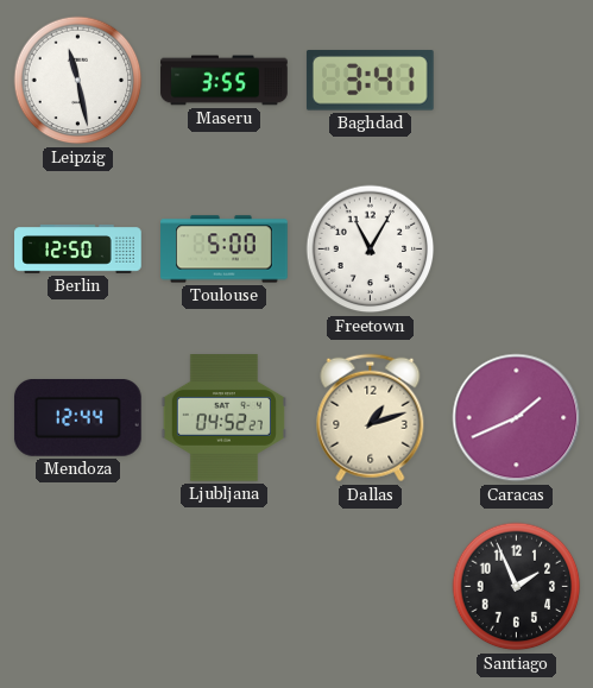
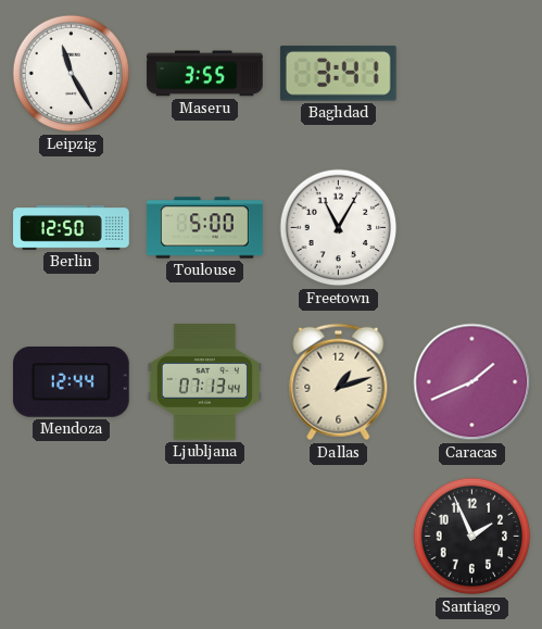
Leipzig: 11:28 -> 11:25
Ljubljana: 04:52 -> 07:13
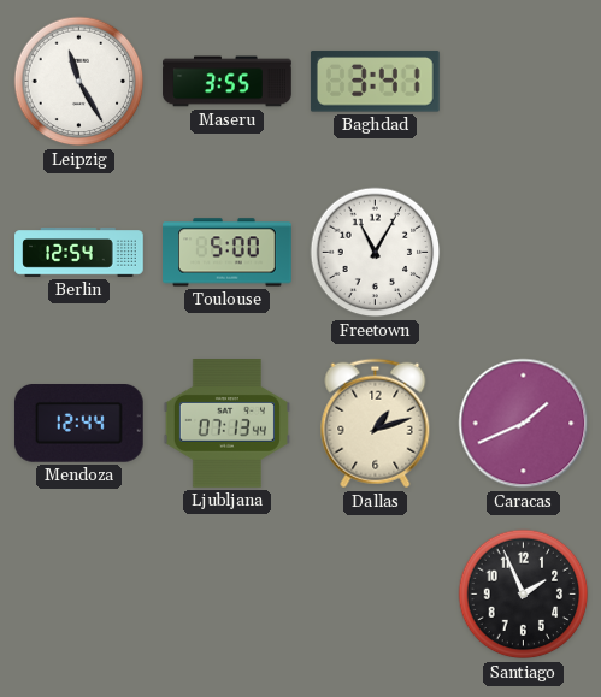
Berlin: 12:50 -> 12:54
